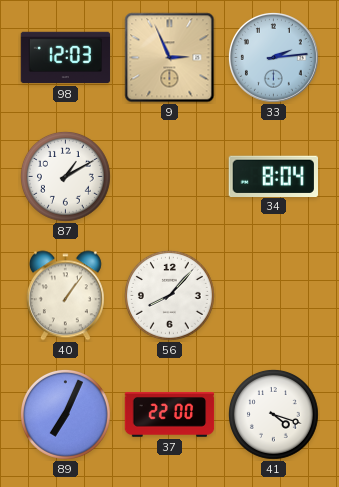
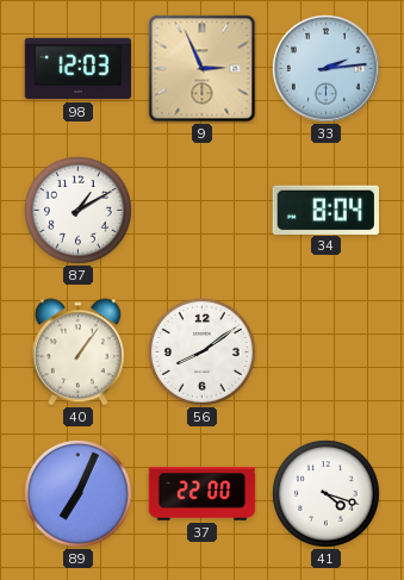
56: 8:07 -> 8:09
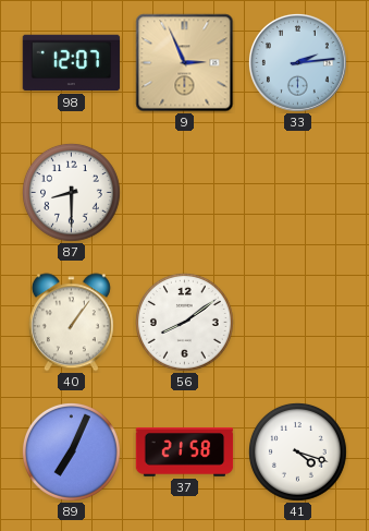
98: 12:03 -> 12:07
87: 1:10 -> 8:30
34: 8:04 -> none
37: 22:00 -> 21:58
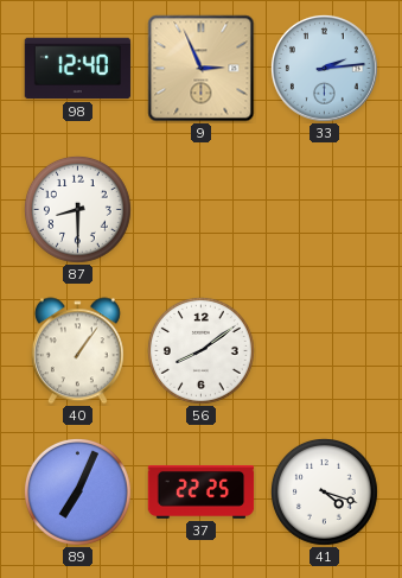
98: 12:07 -> 12:40
37: 21:58 -> 22:25
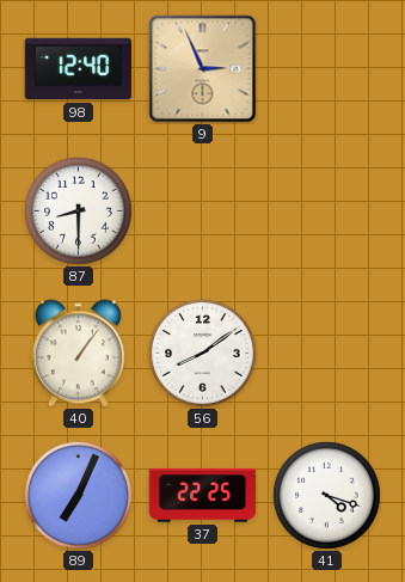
33: 2:14 -> none
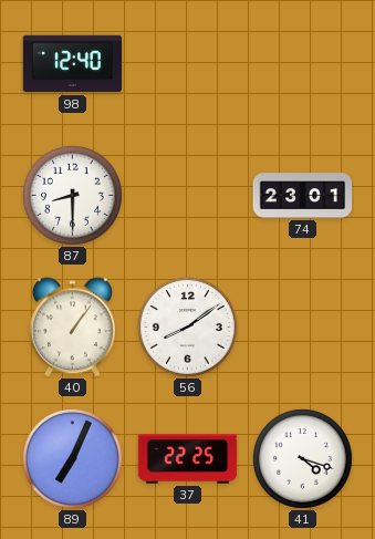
9: 2:56 -> none
74: none -> 23:01
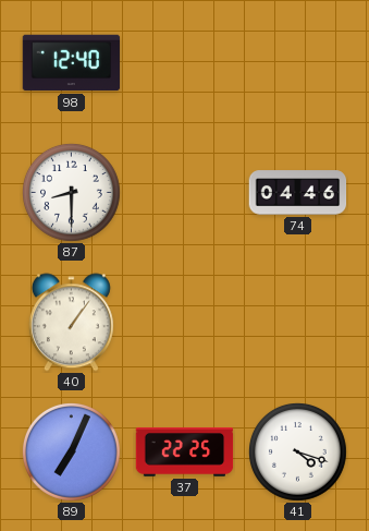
74: 23:01 -> 04:46
56: 8:09 -> none
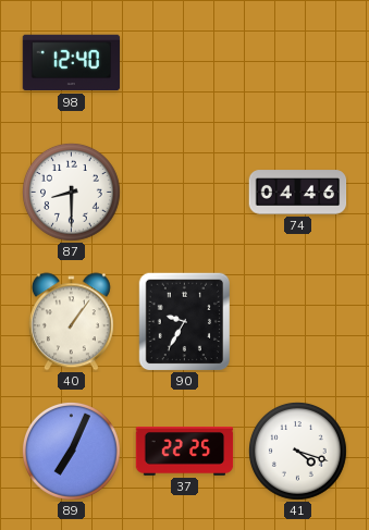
90: none -> 9:35
